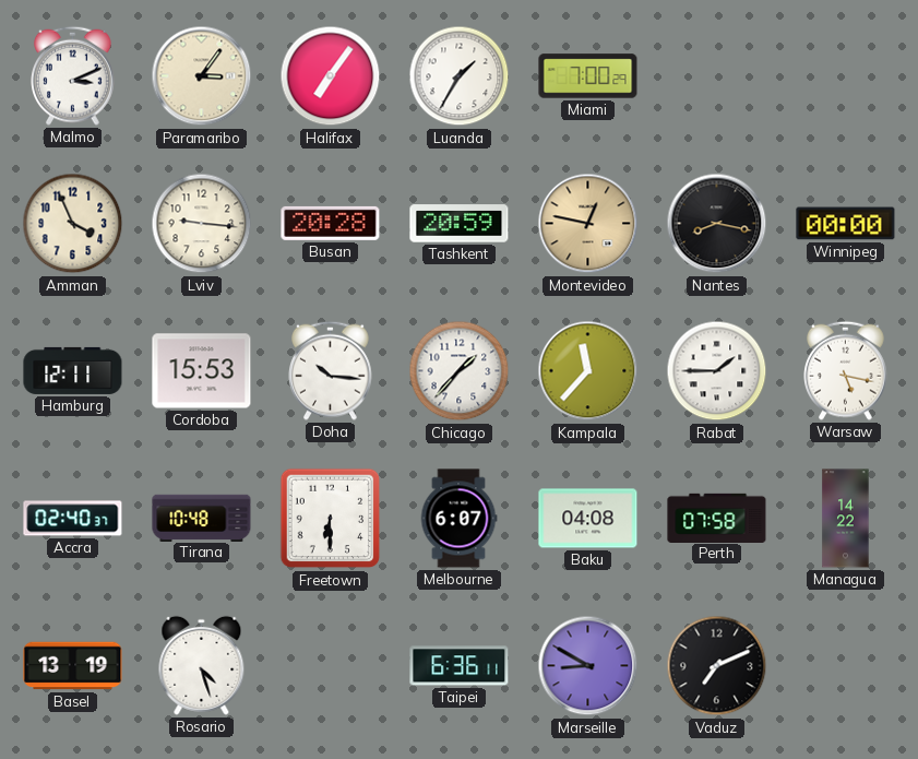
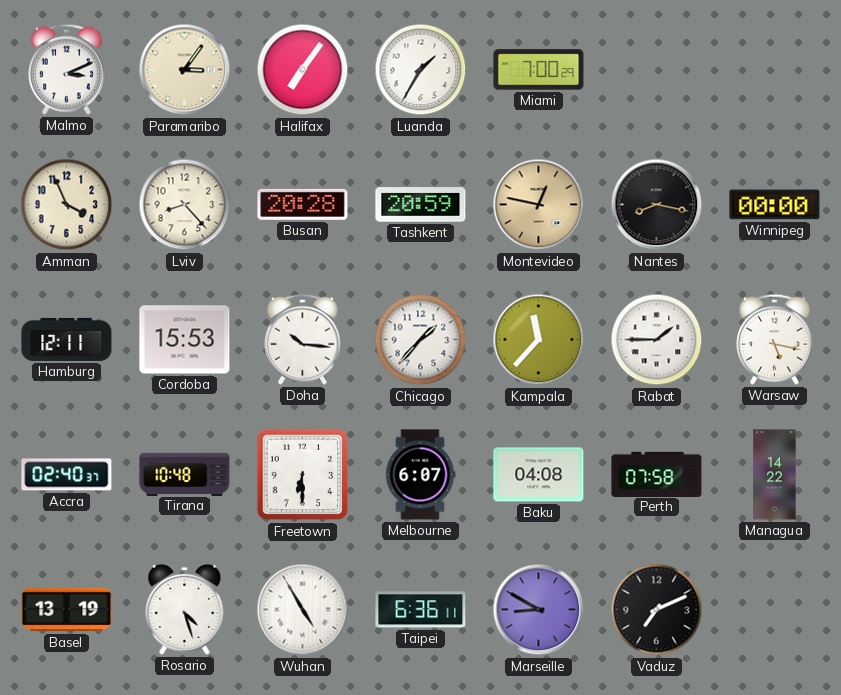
Lviv: 9:16 -> 8:23
Wuhan: none -> 4:55
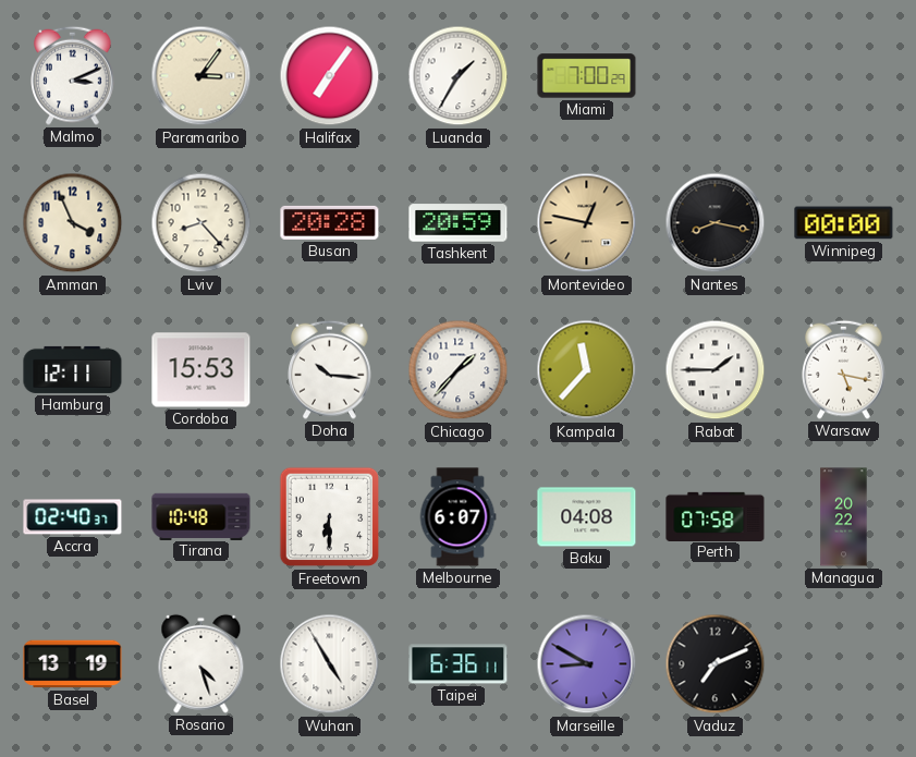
Managua: 14:22 -> 20:22
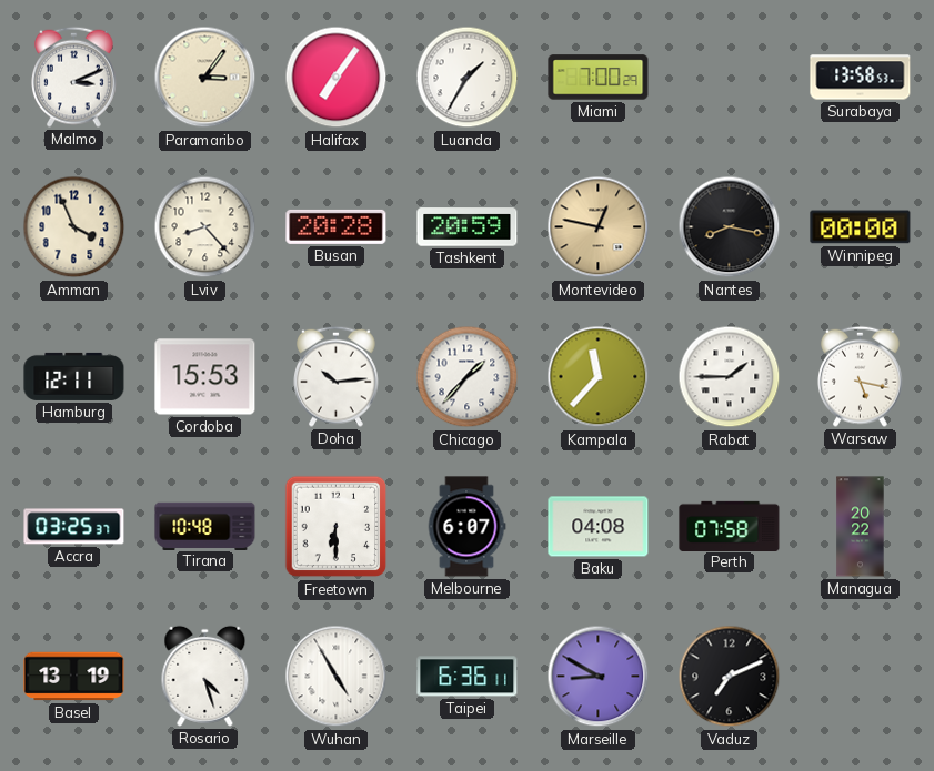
Surabaya: none -> 13:58
Doha: 10:16 -> 10:14
Accra: 02:40 -> 03:25
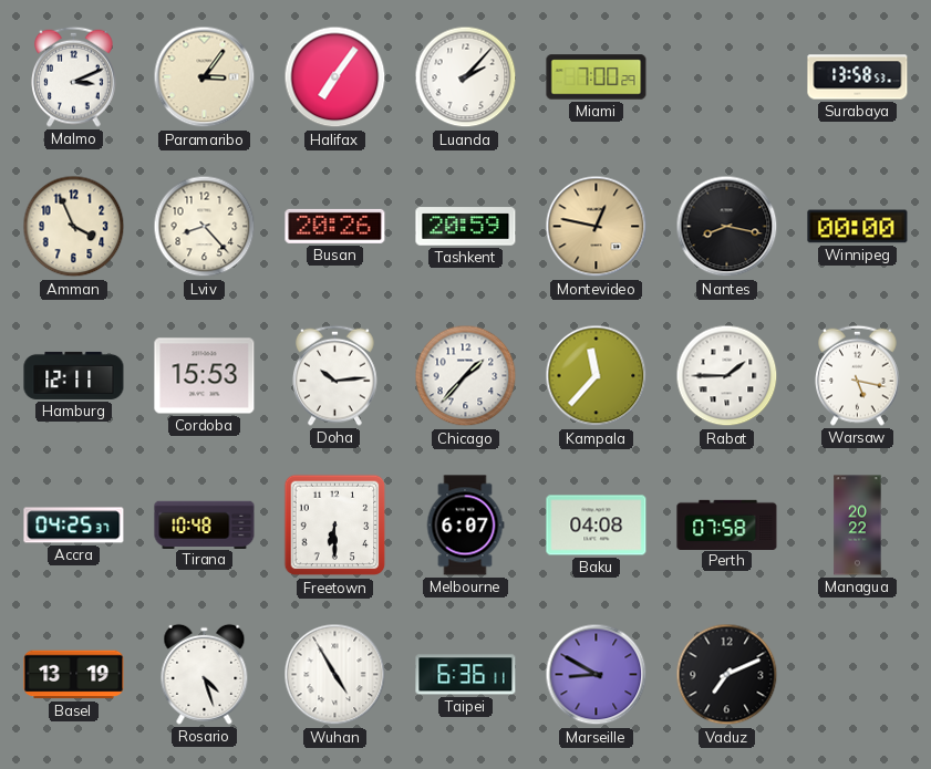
Luanda: 1:35 -> 2:07
Busan: 20:28 -> 20:26
Accra: 03:25 -> 04:25
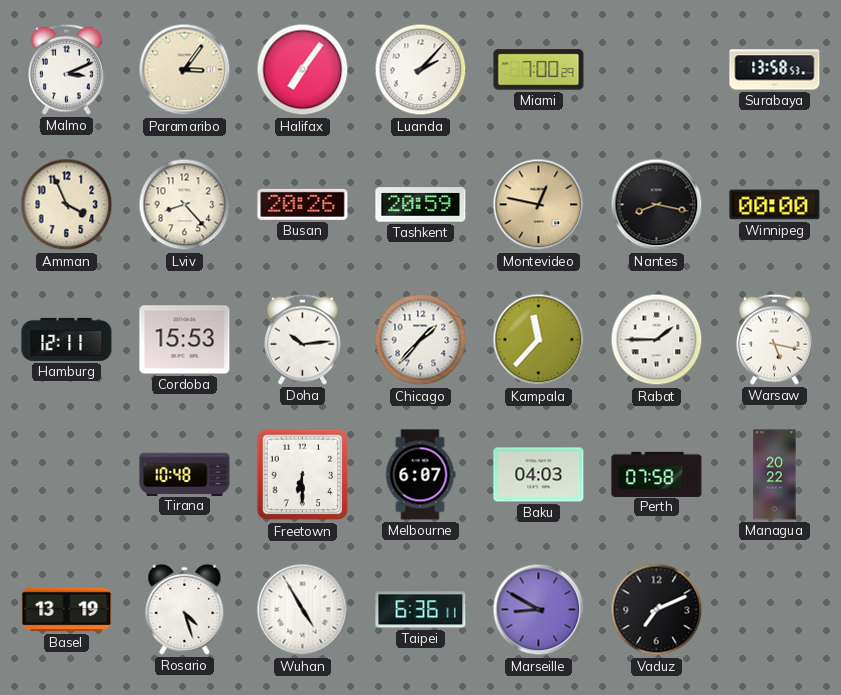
Accra: 04:25 -> none
Baku: 04:08 -> 04:03
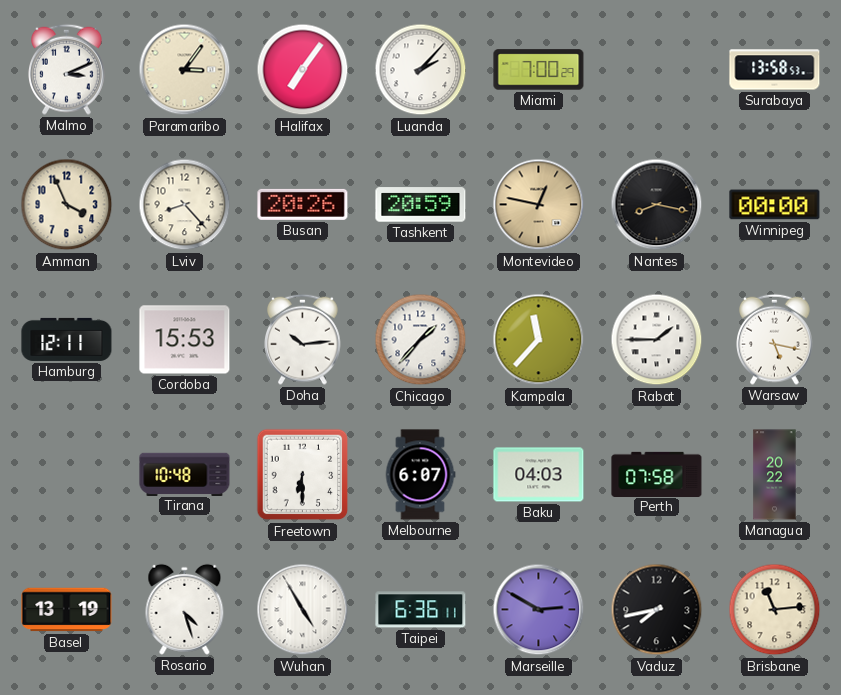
Marseille: 8:50 -> 2:50
Vaduz: 7:11 -> 7:43
Brisbane: none -> 11:14
